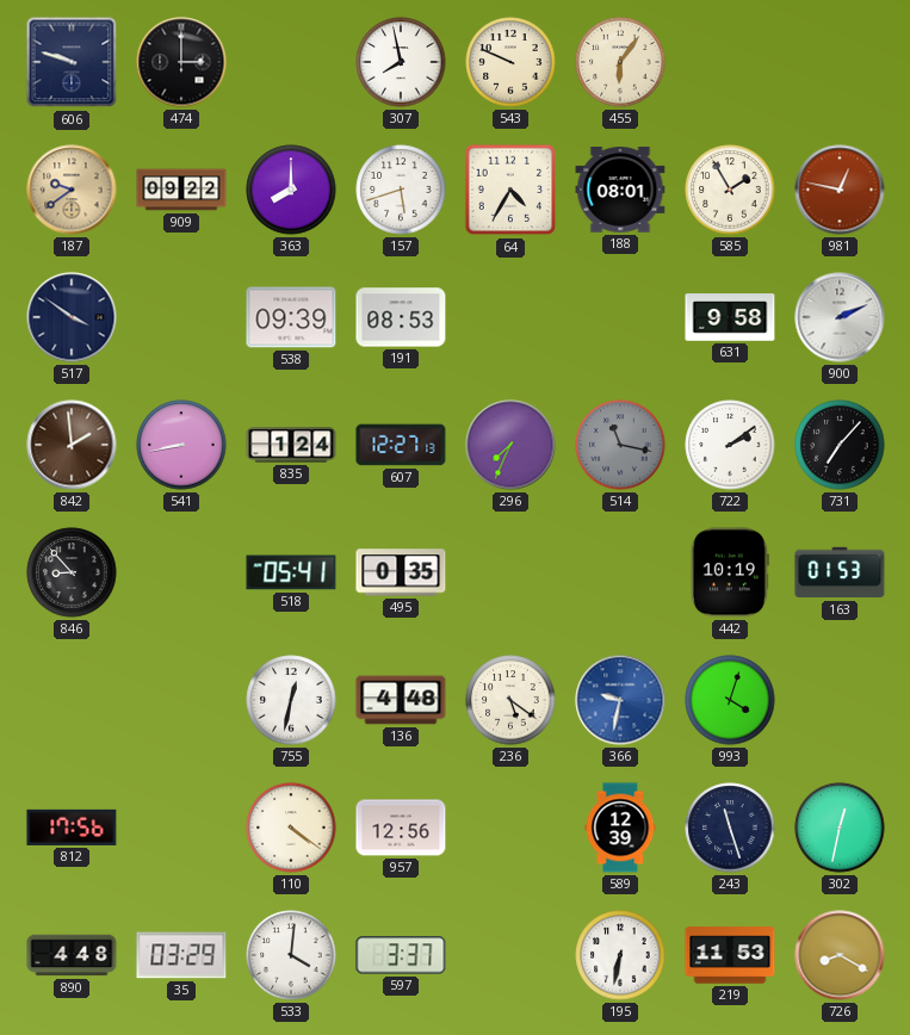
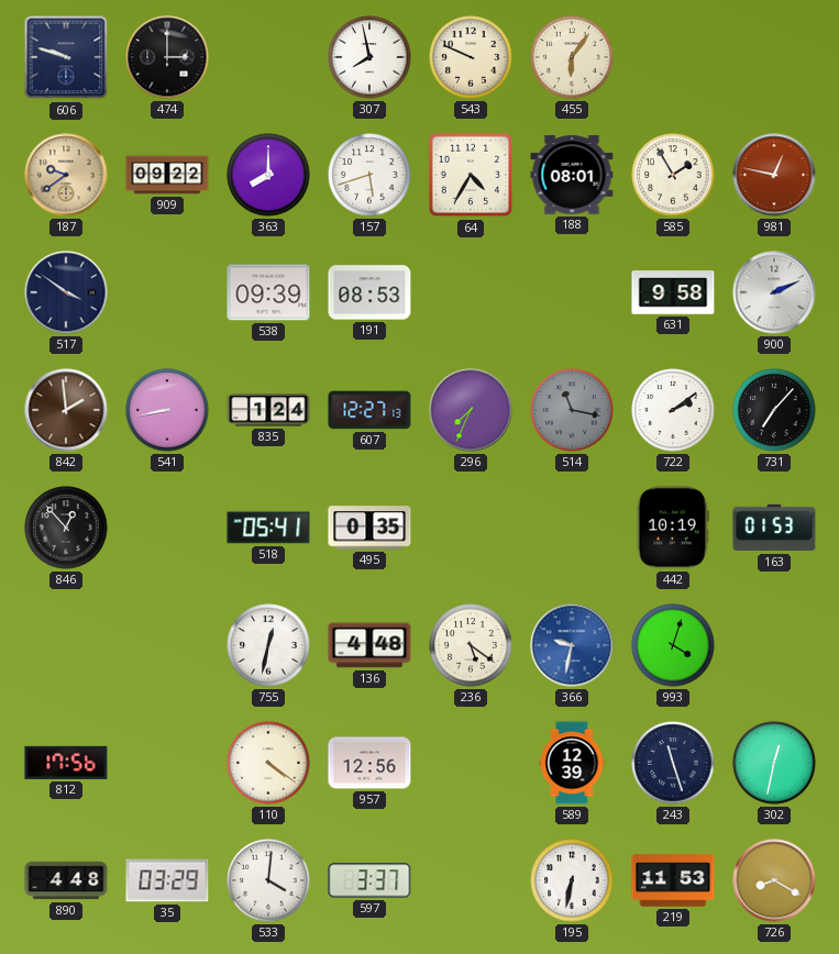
846: 8:53 -> 12:53
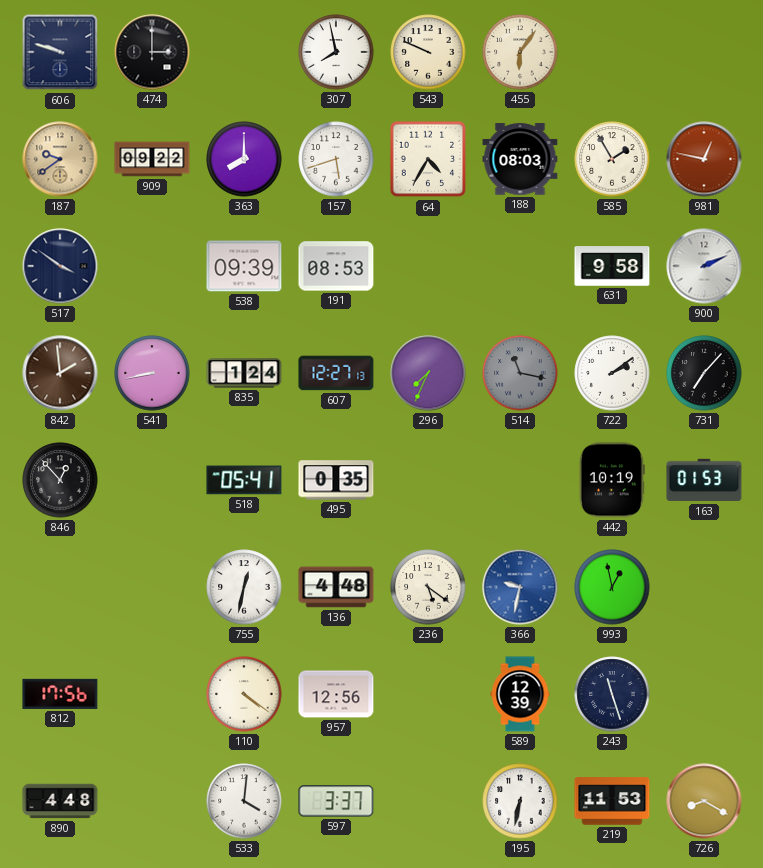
188: 08:01 -> 08:03
993: 4:03 -> 12:58
302: 12:32 -> none
35: 03:29 -> none
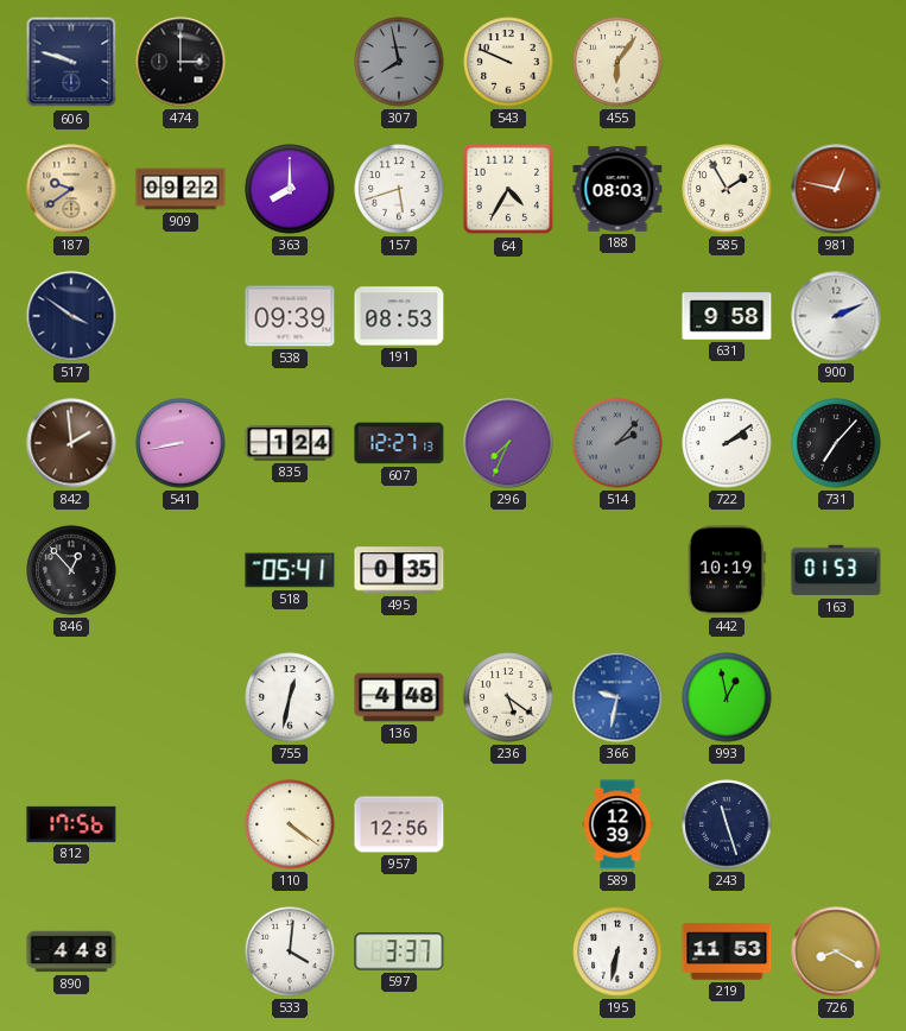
307 dial: white -> grey
514: 11:17 -> 2:07
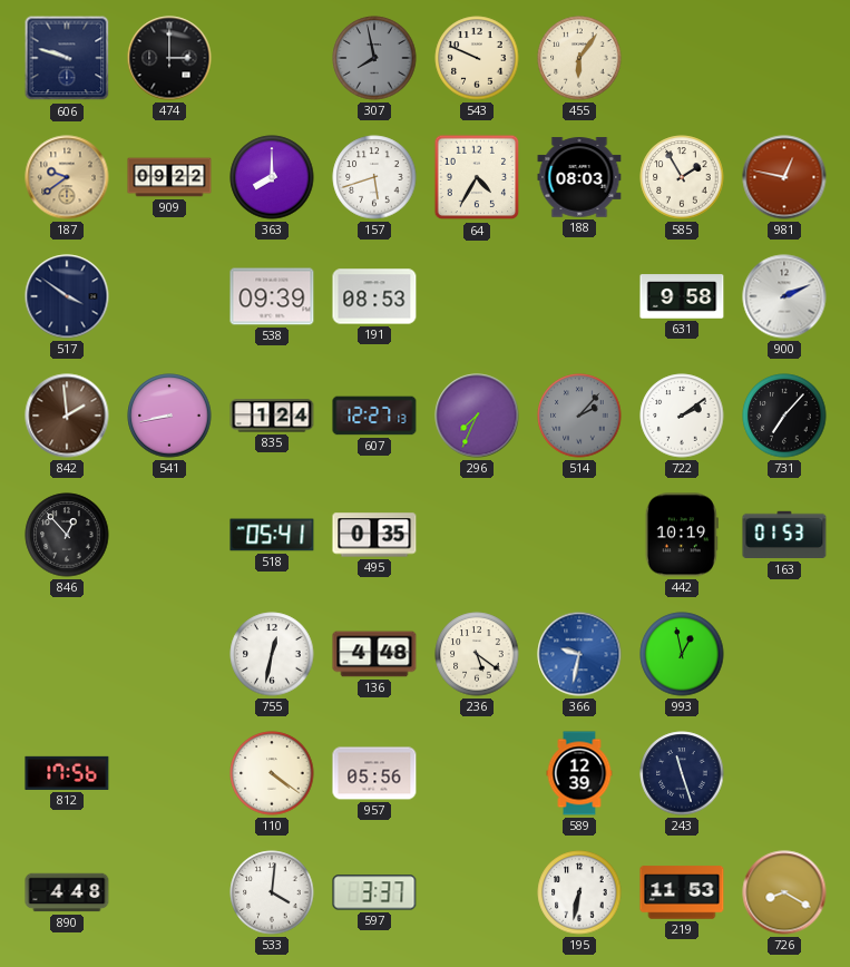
957: 12:56 -> 05:56
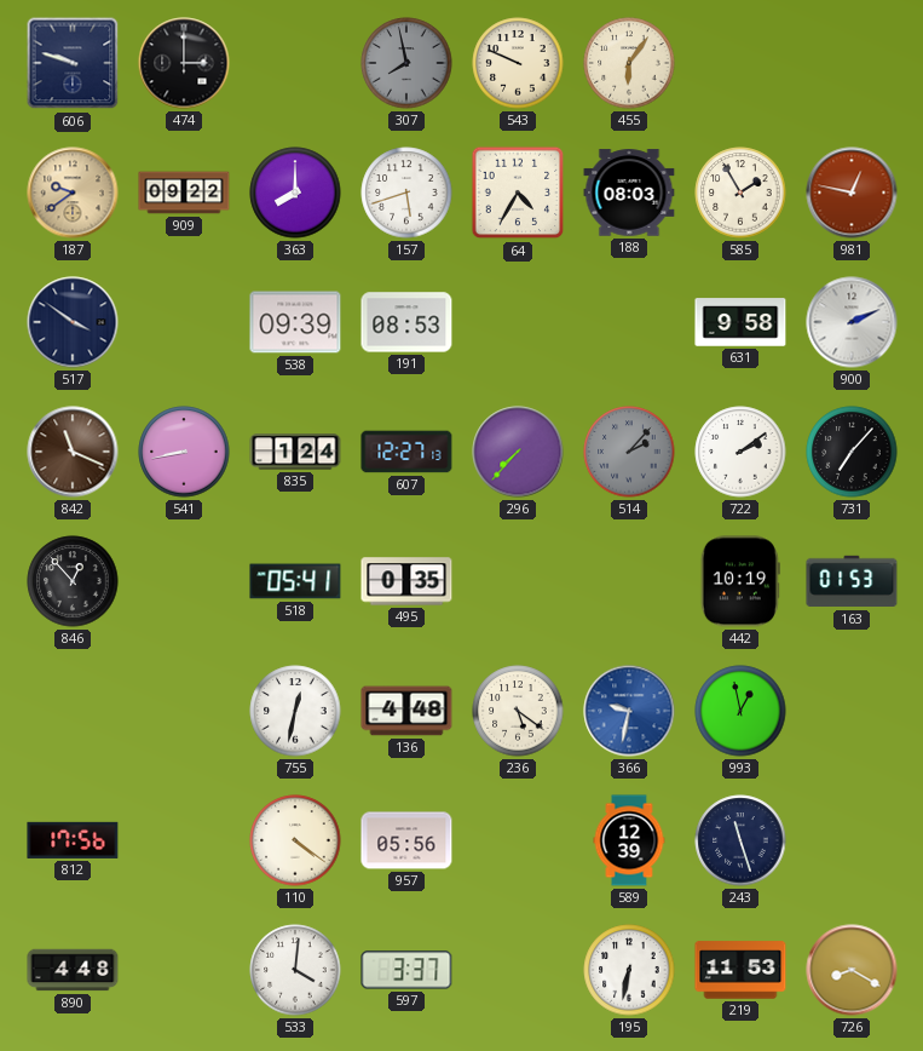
842: 1:59 -> 11:19
296: 7:34 -> 7:37
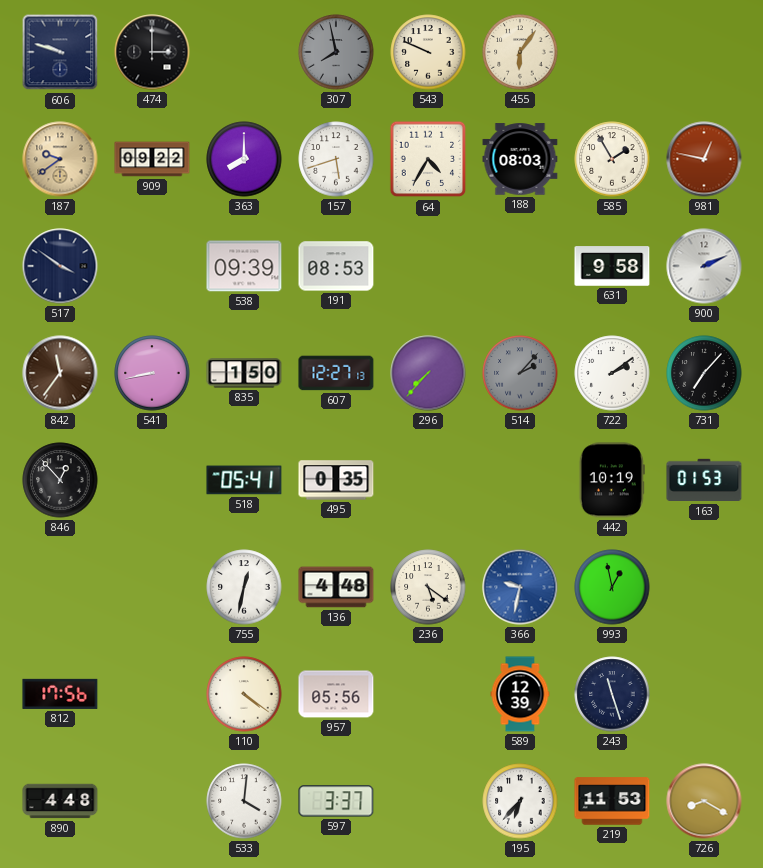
842: 11:19 -> 11:36
835: 1:24 -> 1:50
195: 6:32 -> 6:37
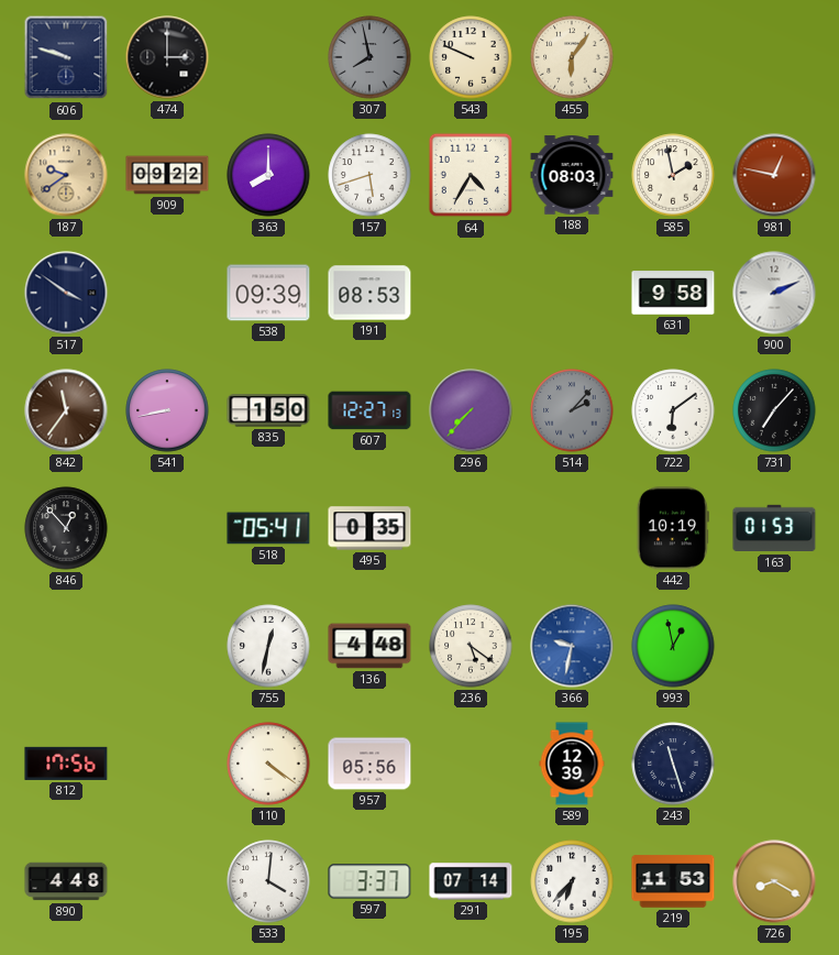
585: 1:55 -> 1:58
722: 2:09 -> 6:09
291: none -> 07:14
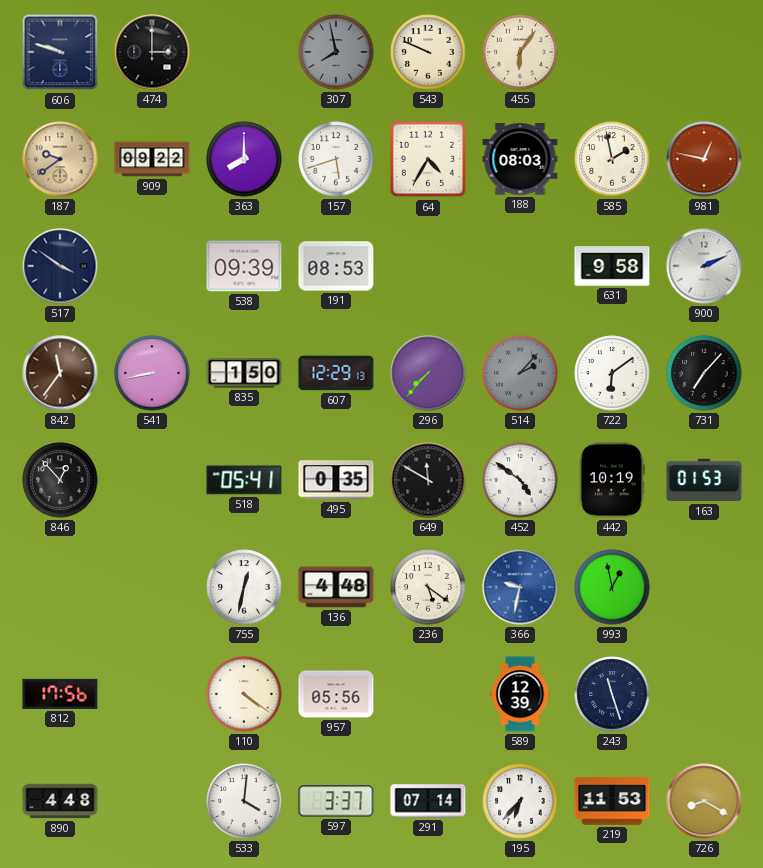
607: 12:27 -> 12:29
649: none -> 11:50
452: none -> 4:51
